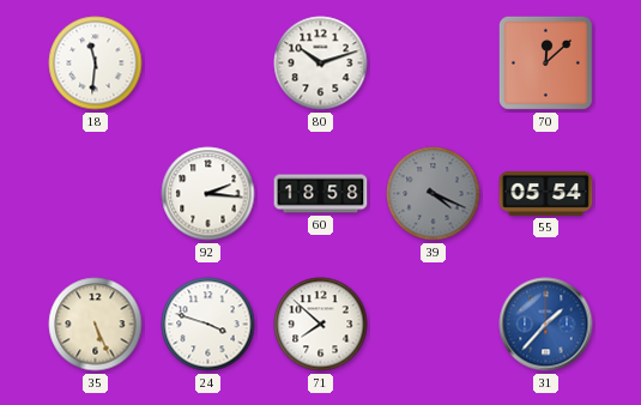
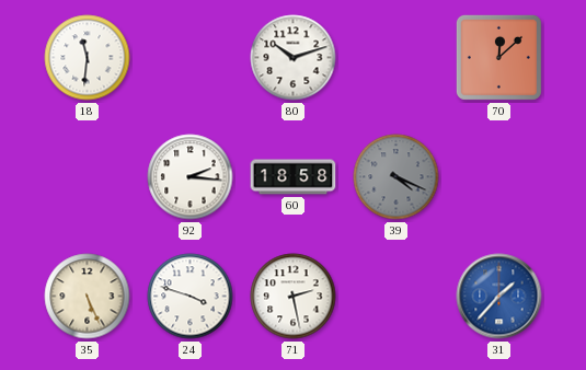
55: 05:54 -> none
71: 7:52 -> 2:28
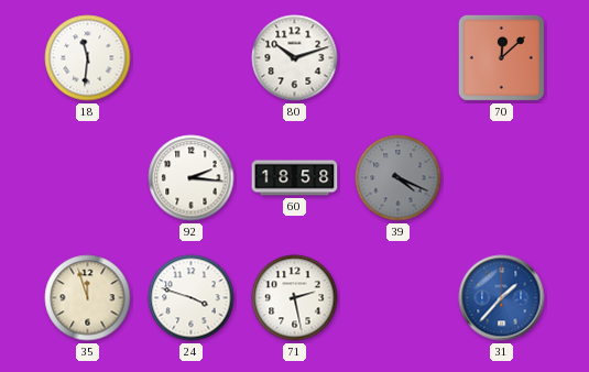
35: 5:26 -> 11:57
